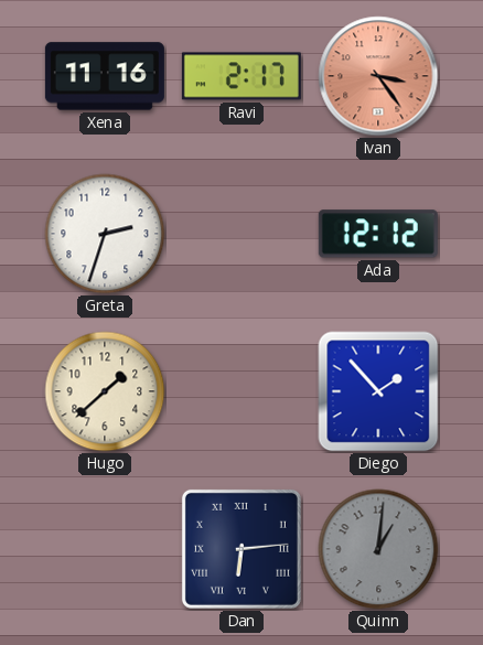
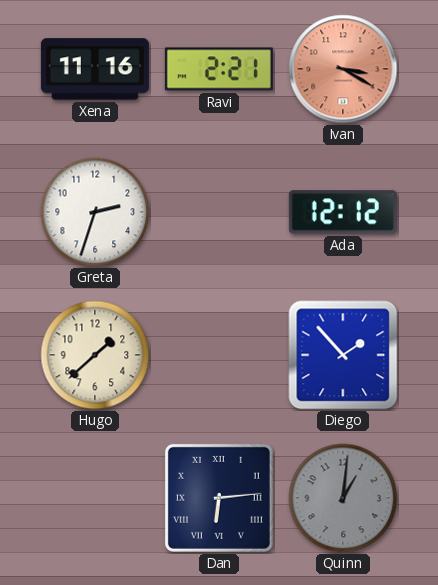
Ravi: 2:17 -> 2:21
Ivan: 3:24 -> 3:20
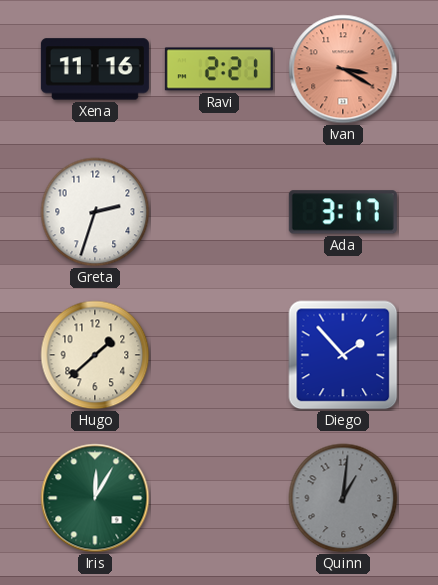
Ada: 12:12 -> 3:17
Iris: none -> 12:05
Dan: 6:14 -> none
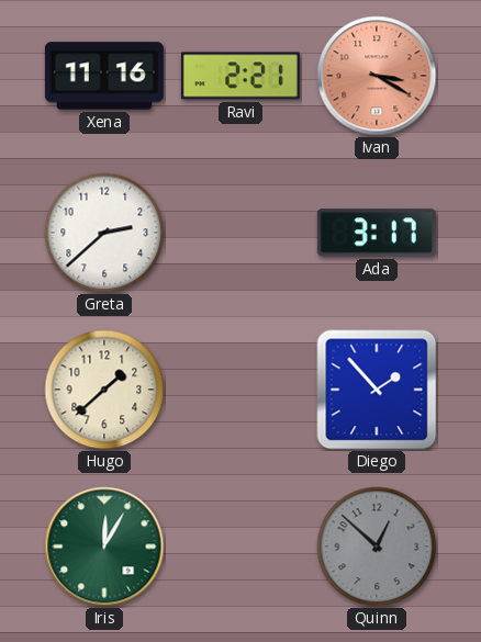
Greta: 2:33 -> 2:38
Quinn: 1:01 -> 12:52
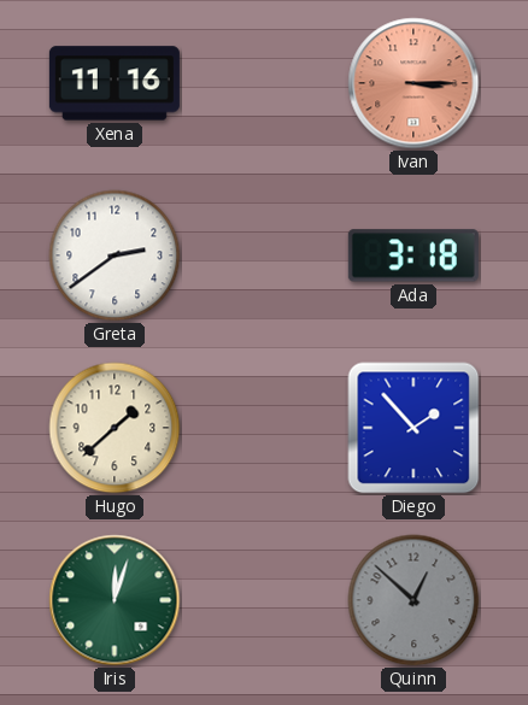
Ravi: 2:21 -> none
Ivan: 3:20 -> 3:15
Greta: 2:38 -> 2:39
Ada: 3:17 -> 3:18
Iris: 12:05 -> 12:03
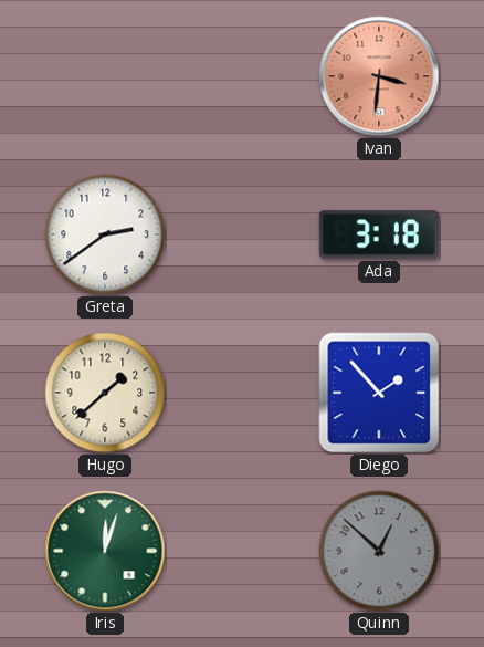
Xena: 11:16 -> none
Ivan: 3:15 -> 3:31
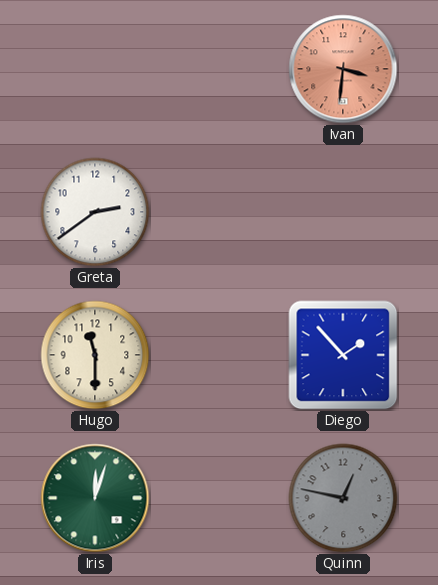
Ada: 3:18 -> none
Hugo: 1:38 -> 11:30
Quinn: 12:52 -> 12:47
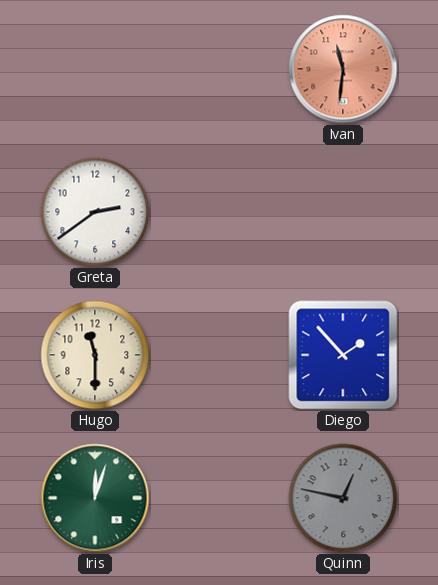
Ivan: 3:31 -> 11:31
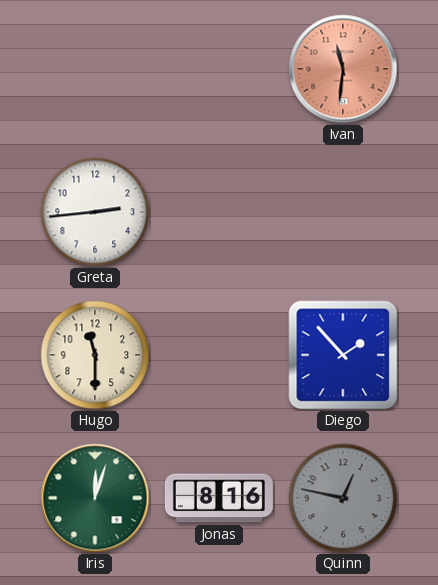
Greta: 2:39 -> 2:44
Jonas: none -> 8:16
